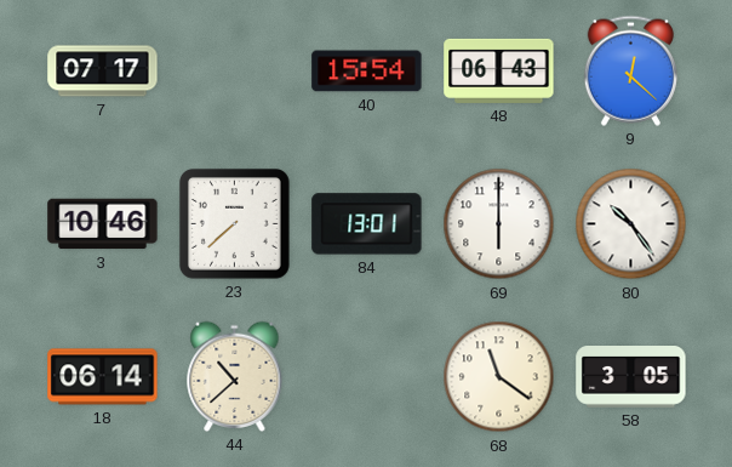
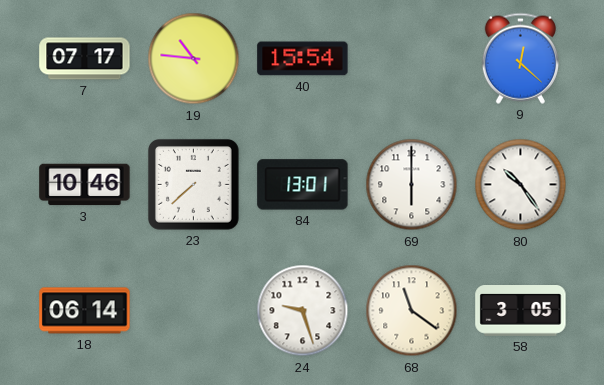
19: none -> 10:46
48: 06:43 -> none
44: 10:38 -> none
24: none -> 9:27
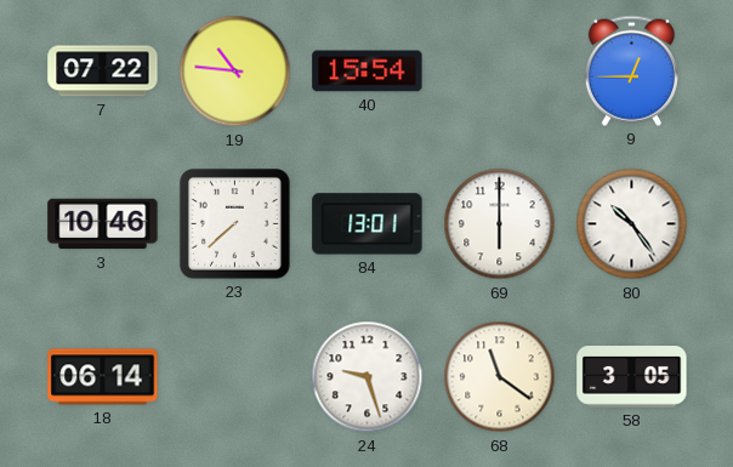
7: 07:17 -> 07:22
9: 12:22 -> 12:45
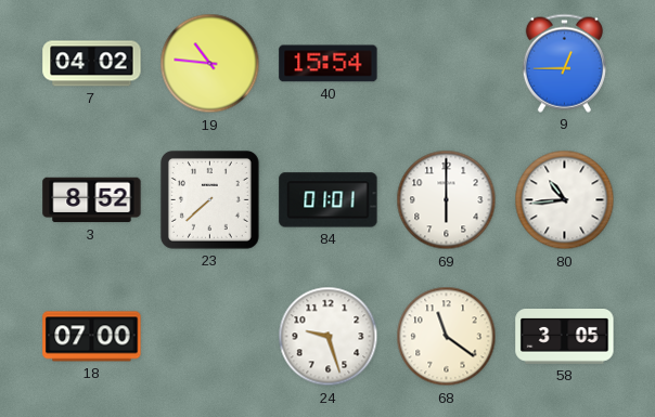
7: 07:22 -> 04:02
3: 10:46 -> 8:52
84: 13:01 -> 01:01
80: 10:24 -> 10:44
18: 06:14 -> 07:00
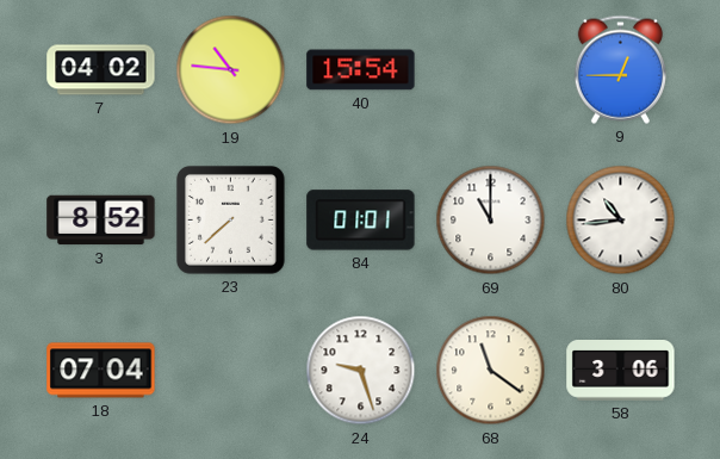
69: 6:00 -> 11:00
18: 07:00 -> 07:04
58: 3:05 -> 3:06
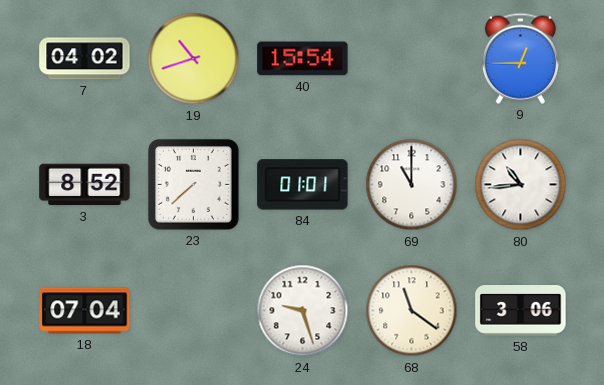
19: 10:46 -> 10:42
